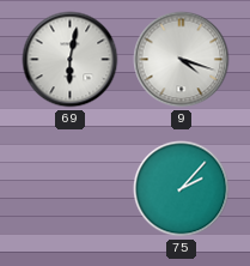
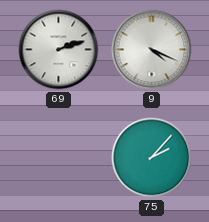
69: 6:02 -> 2:12
9: 4:18 -> 4:19
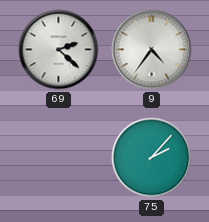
69: 2:12 -> 2:22
9: 4:19 -> 4:36
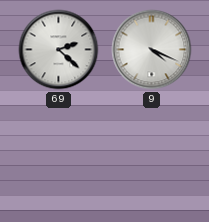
9: 4:36 -> 4:19
75: 2:07 -> none
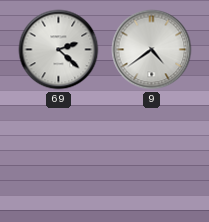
9: 4:19 -> 4:39
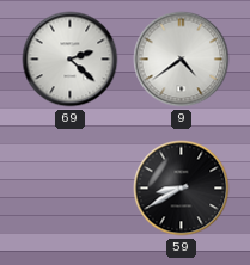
59: none -> 8:40
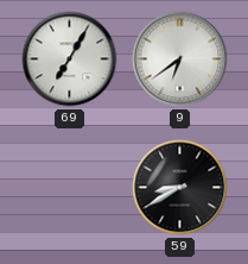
69: 2:22 -> 7:05
9: 4:39 -> 6:39
